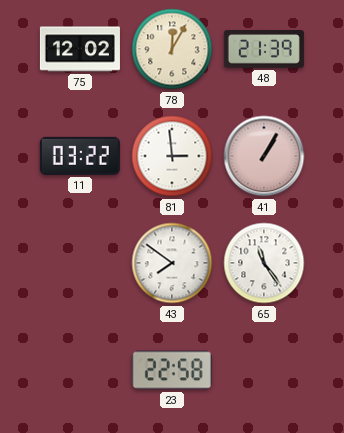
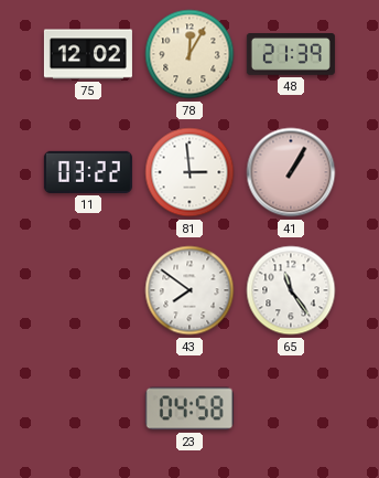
23: 22:58 -> 04:58
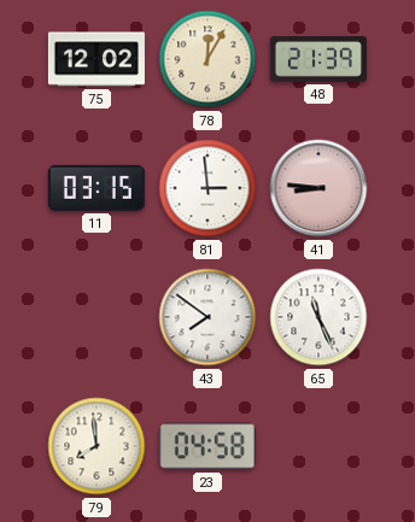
11: 03:22 -> 03:15
41: 1:05 -> 8:46
65: 11:24 -> 11:26
79: none -> 7:59
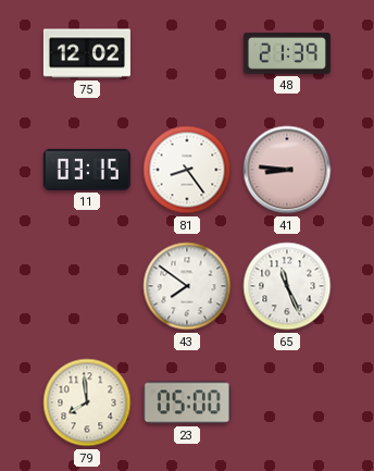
78: 12:05 -> none
81: 2:59 -> 8:24
23: 04:58 -> 05:00
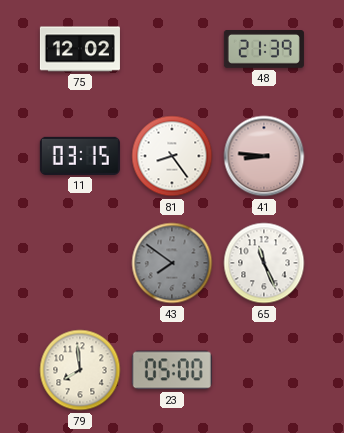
43 dial: white -> grey
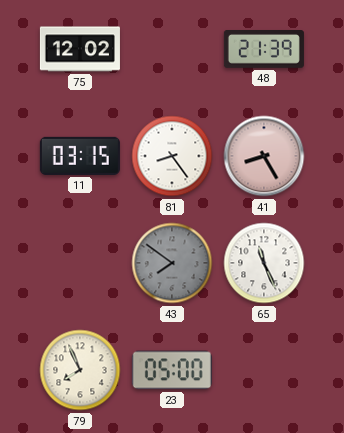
41: 8:46 -> 8:25
79: 7:59 -> 7:56
